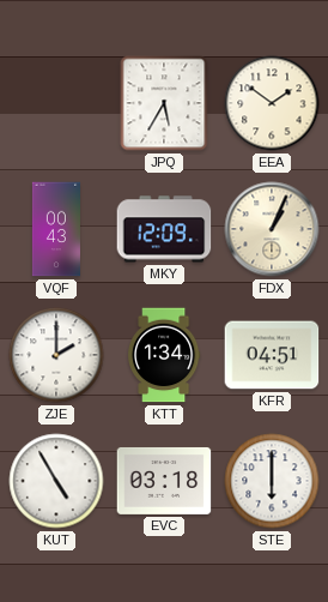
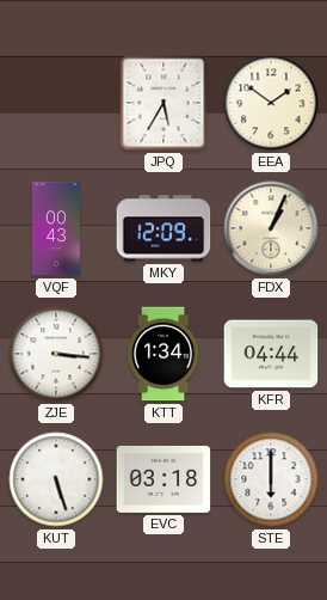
ZJE: 2:00 -> 3:16
KFR: 04:51 -> 04:44
KUT: 4:55 -> 5:27
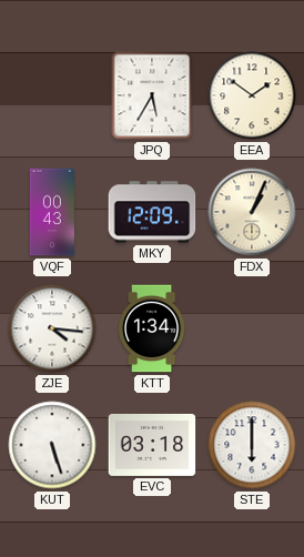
ZJE: 3:16 -> 4:16
KFR: 04:44 -> none
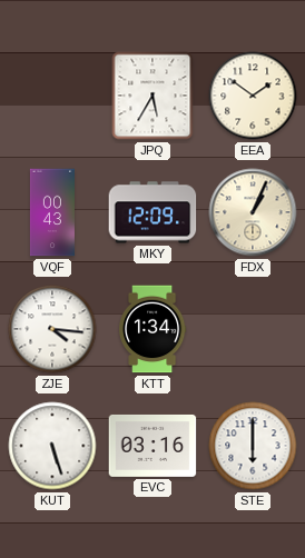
EVC: 03:18 -> 03:16
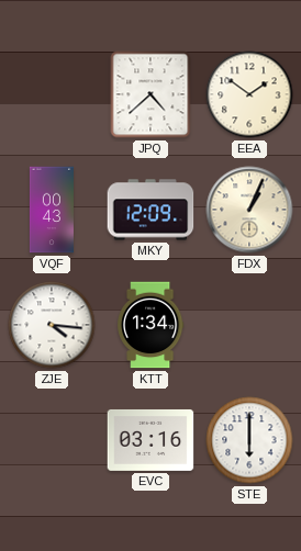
JPQ: 5:35 -> 4:38
KUT: 5:27 -> none
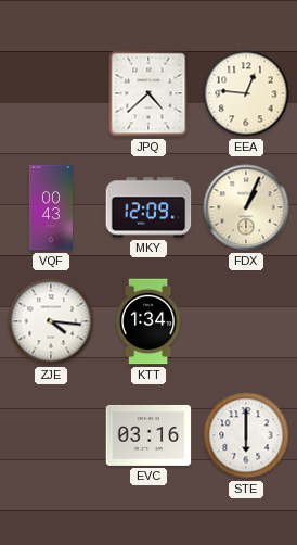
EEA: 1:51 -> 12:46
